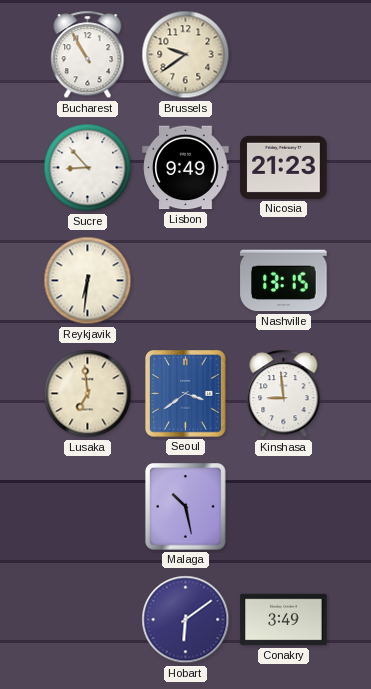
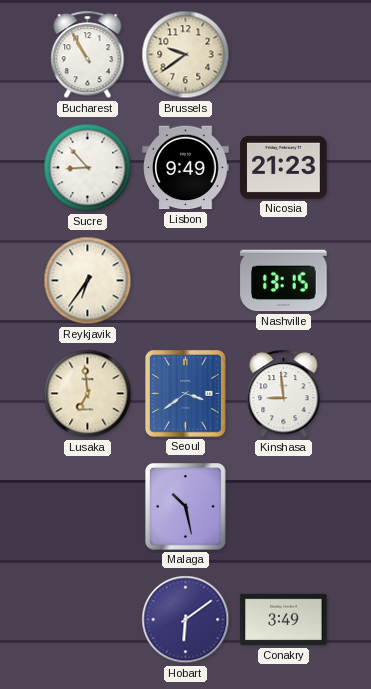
Reykjavik: 6:31 -> 6:36
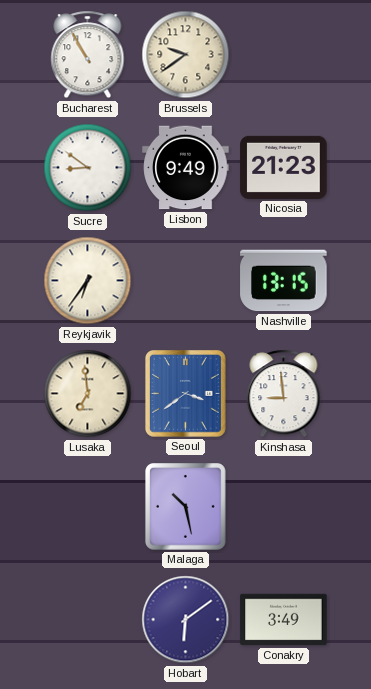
Sucre: 8:53 -> 8:51
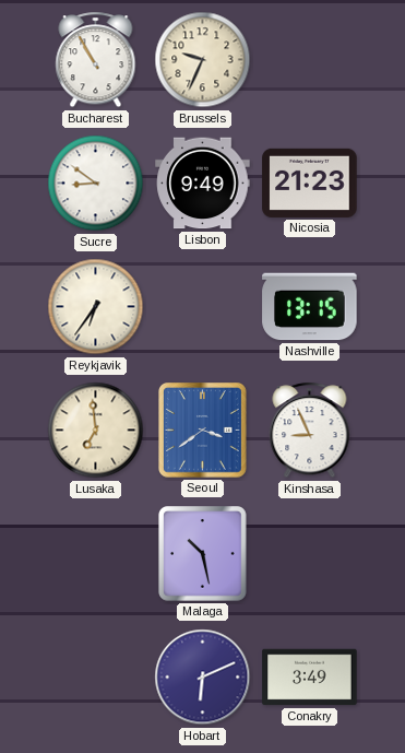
Brussels: 9:39 -> 9:34
Kinshasa: 8:59 -> 8:56
Hobart: 6:09 -> 6:11
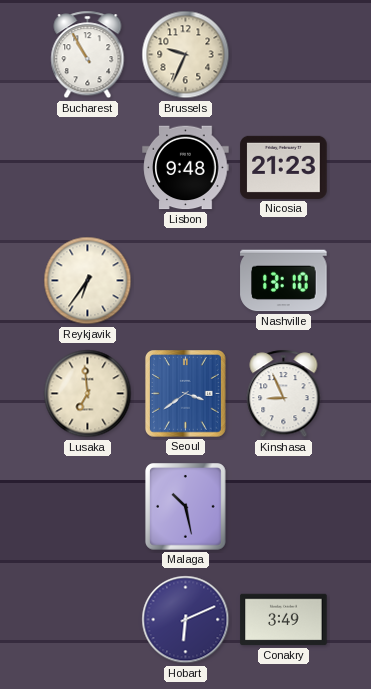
Sucre: 8:51 -> none
Lisbon: 9:49 -> 9:48
Nashville: 13:15 -> 13:10
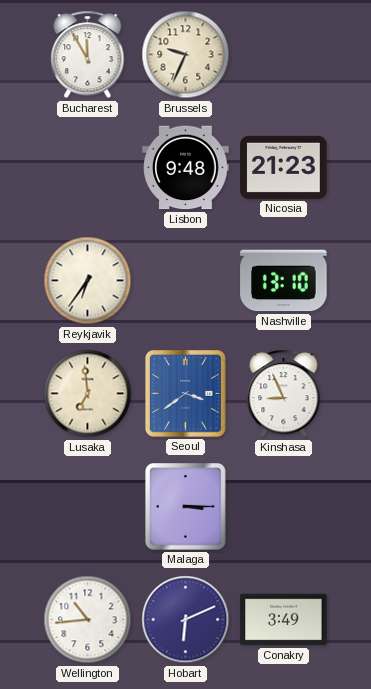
Bucharest: 10:55 -> 11:55
Malaga: 10:28 -> 3:15
Wellington: none -> 10:44
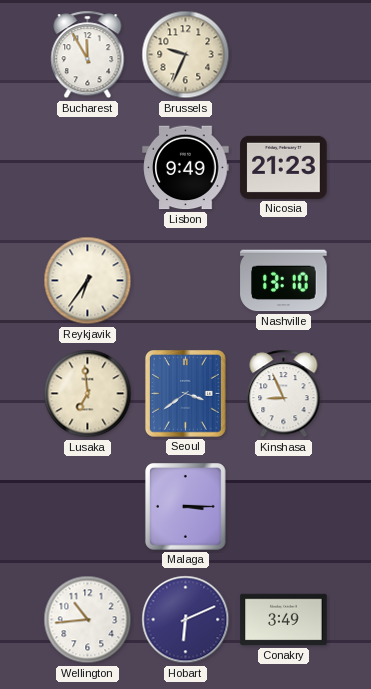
Lisbon: 9:48 -> 9:49
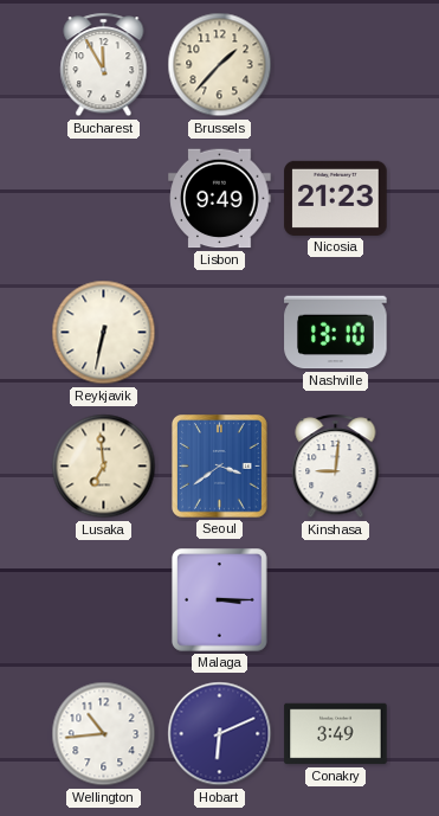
Brussels: 9:34 -> 1:37
Reykjavik: 6:36 -> 6:32
Kinshasa: 8:56 -> 9:01
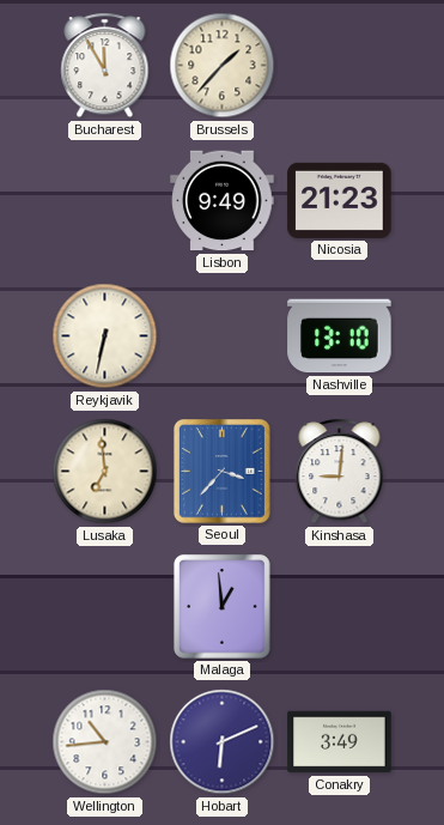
Seoul: 3:39 -> 3:37
Malaga: 3:15 -> 12:59
